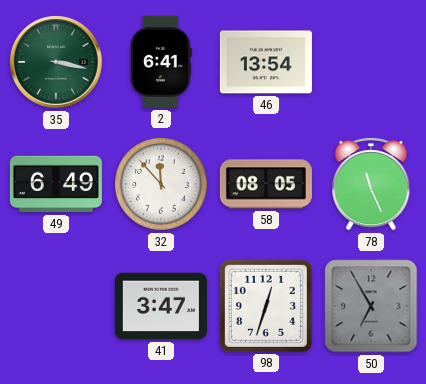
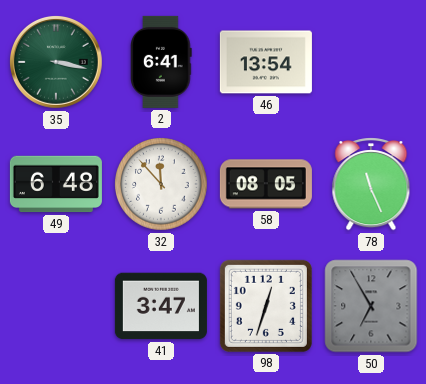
49: 6:49 -> 6:48
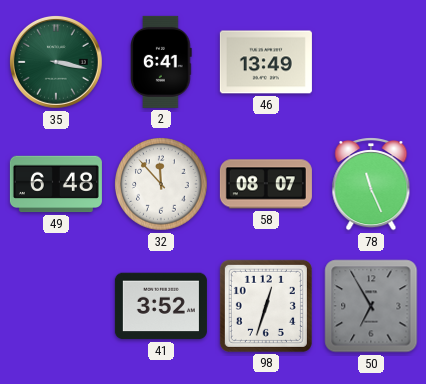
46: 13:54 -> 13:49
58: 08:05 -> 08:07
41: 3:47 -> 3:52
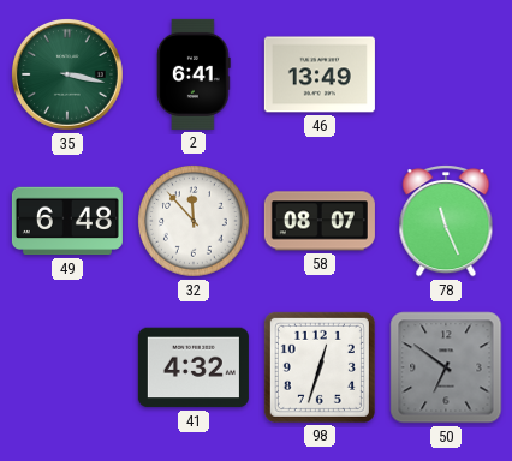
41: 3:52 -> 4:32
50: 6:55 -> 6:51
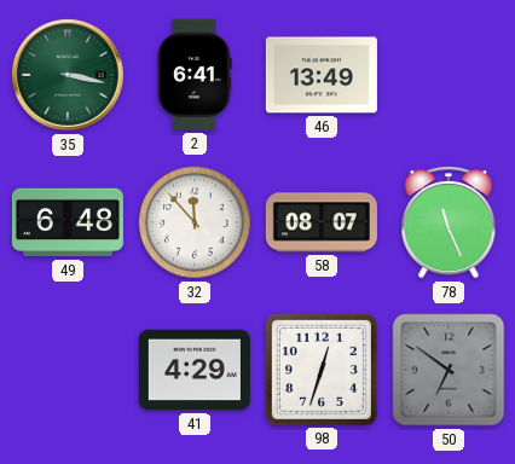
41: 4:32 -> 4:29
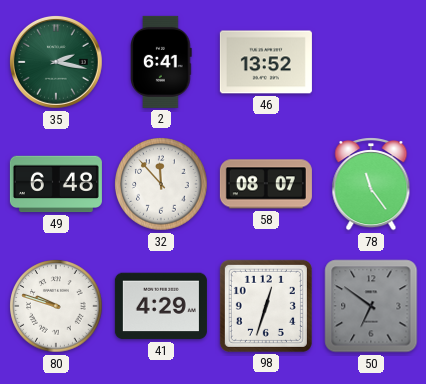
35: 3:17 -> 2:17
46: 13:49 -> 13:52
78: 11:26 -> 11:24
80: none -> 9:48
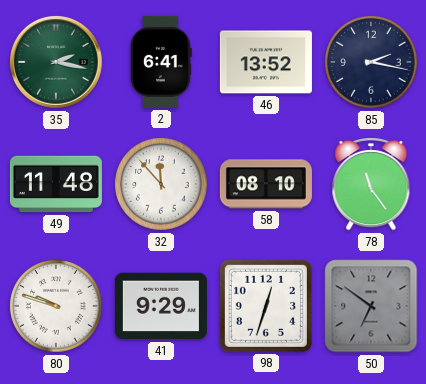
85: none -> 2:17
49: 6:48 -> 11:48
58: 08:07 -> 08:10
41: 4:29 -> 9:29
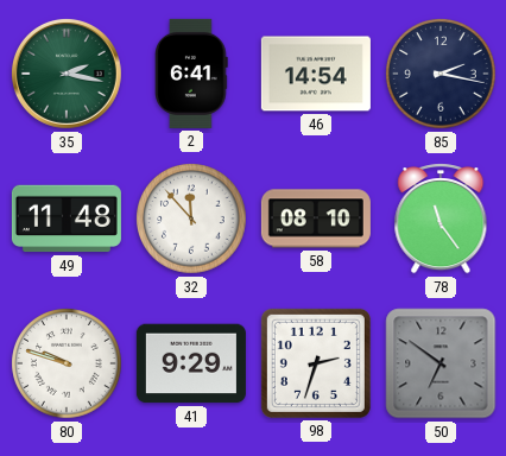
46: 13:52 -> 14:54
98: 12:33 -> 2:33
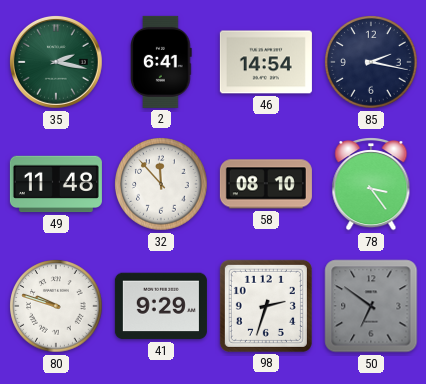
78: 11:24 -> 3:24
